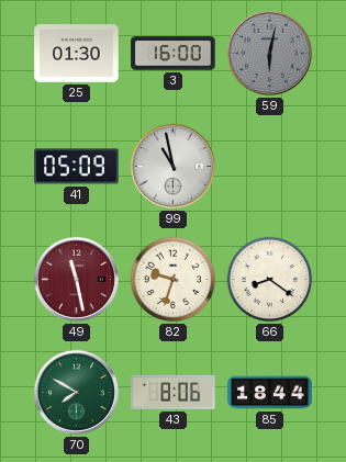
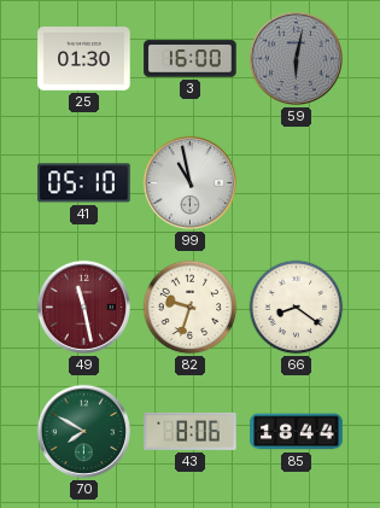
41: 05:09 -> 05:10
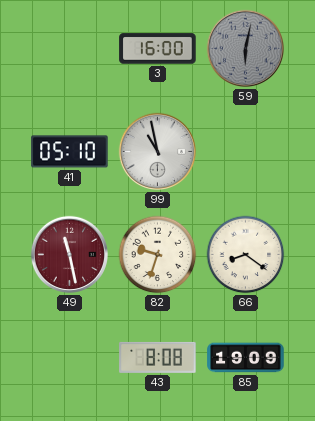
25: 01:30 -> none
70: 7:50 -> none
43: 8:06 -> 8:08
85: 18:44 -> 19:09
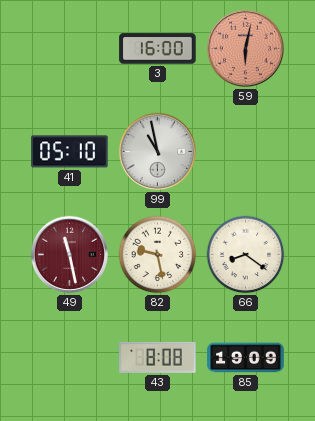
59 dial: grey -> salmon
82: 9:33 -> 9:28
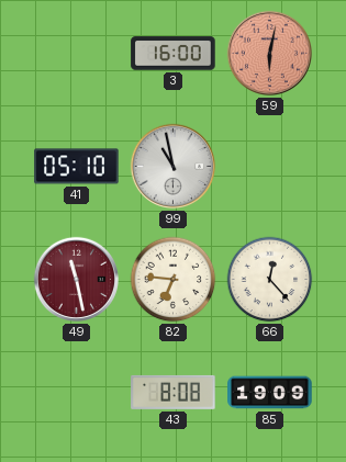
82: 9:28 -> 6:46
66: 8:21 -> 12:23
